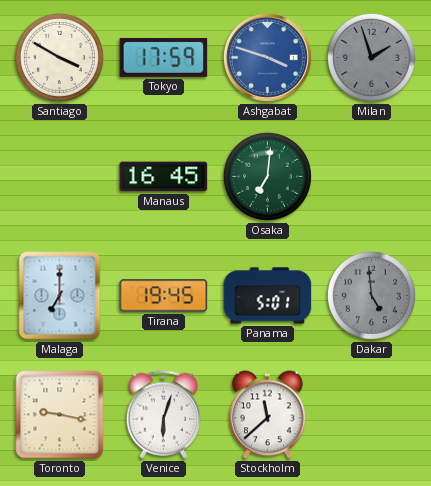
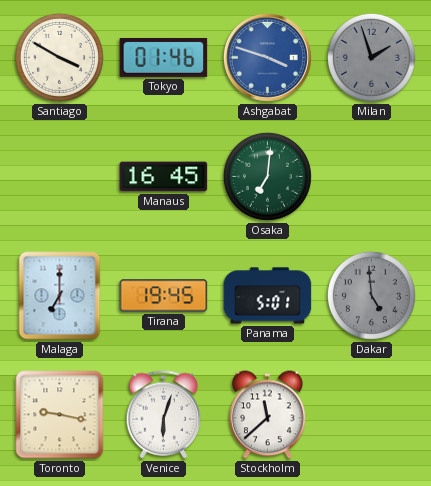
Tokyo: 17:59 -> 01:46
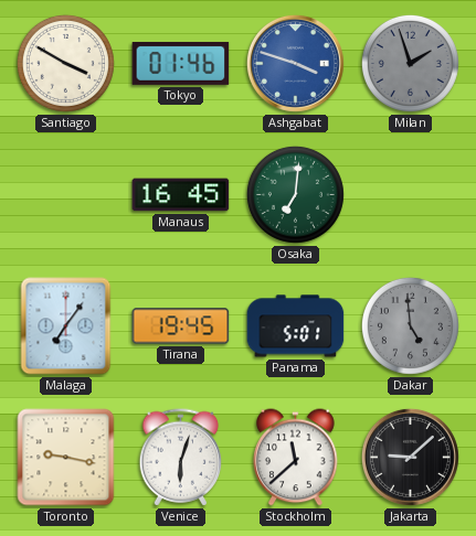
Malaga: 7:00 -> 7:06
Jakarta: none -> 9:08
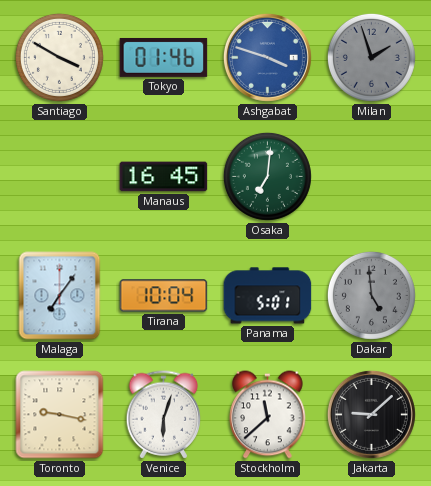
Tirana: 19:45 -> 10:04
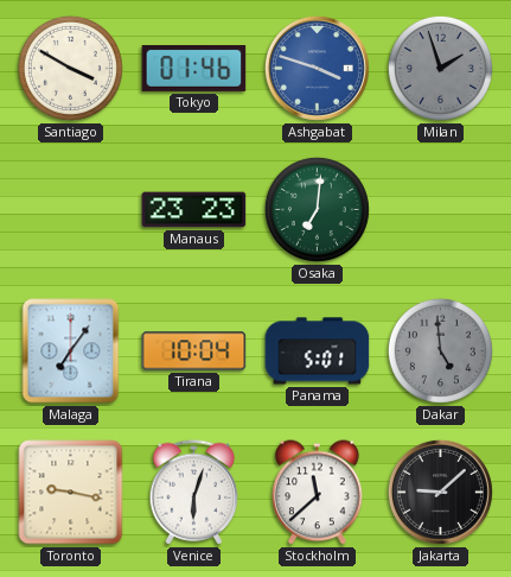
Manaus: 16:45 -> 23:23
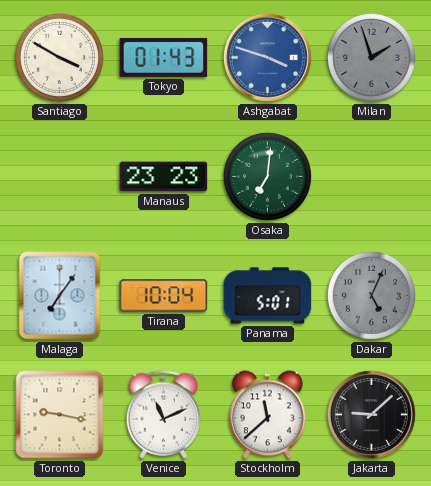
Tokyo: 01:46 -> 01:43
Dakar: 4:59 -> 5:04
Venice: 6:03 -> 11:11
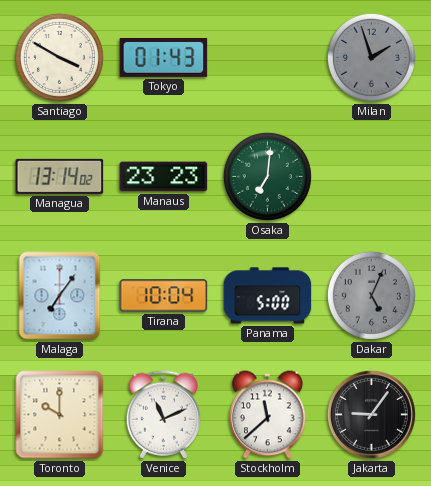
Ashgabat: 3:48 -> none
Managua: none -> 13:14
Panama: 5:01 -> 5:00
Toronto: 9:17 -> 10:00
Jakarta: 9:08 -> 9:06
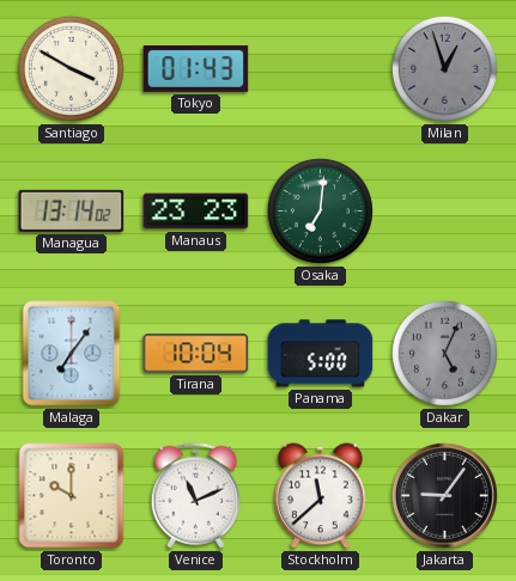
Milan: 1:57 -> 12:57
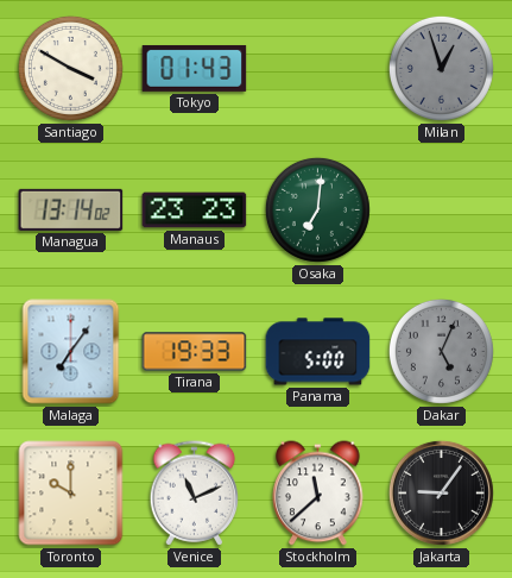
Tirana: 10:04 -> 19:33
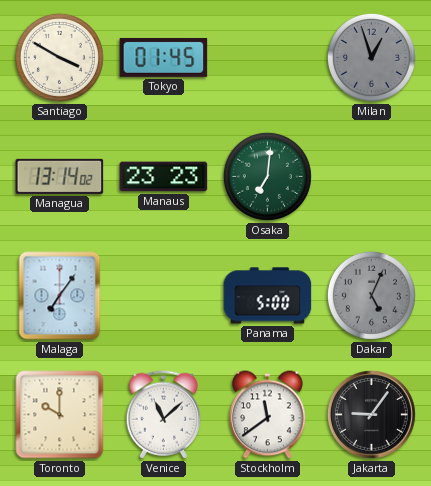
Tokyo: 01:43 -> 01:45
Tirana: 19:33 -> none
Venice: 11:11 -> 11:08
Stockholm: 11:38 -> 11:39
